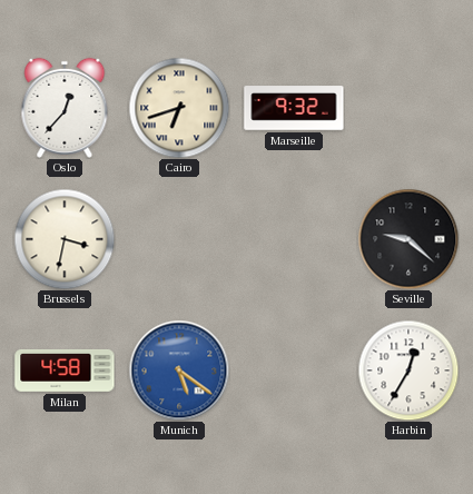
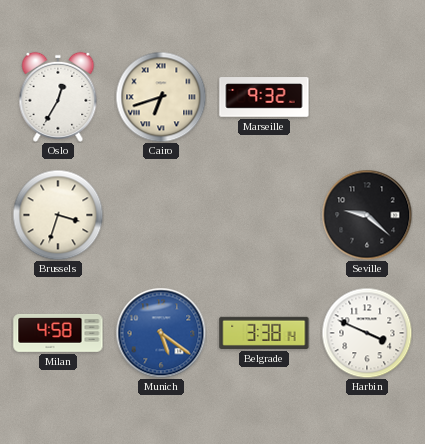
Oslo: 12:37 -> 12:35
Brussels: 3:32 -> 3:33
Belgrade: none -> 3:38
Harbin: 12:35 -> 3:49
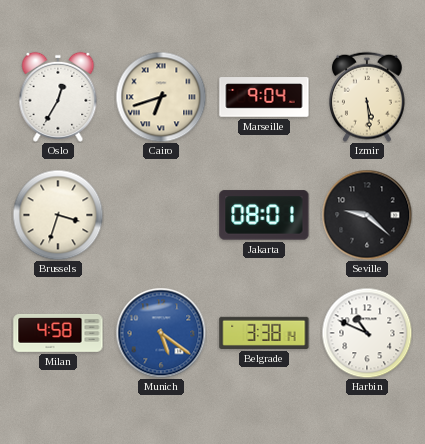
Marseille: 9:32 -> 9:04
Izmir: none -> 5:29
Jakarta: none -> 08:01
Harbin: 3:49 -> 10:49
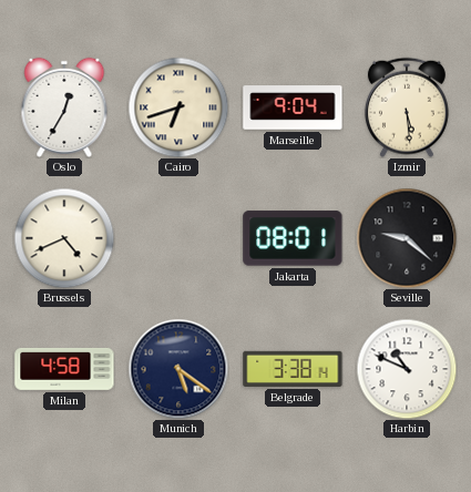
Brussels: 3:33 -> 4:41
Munich dial: blue -> navy
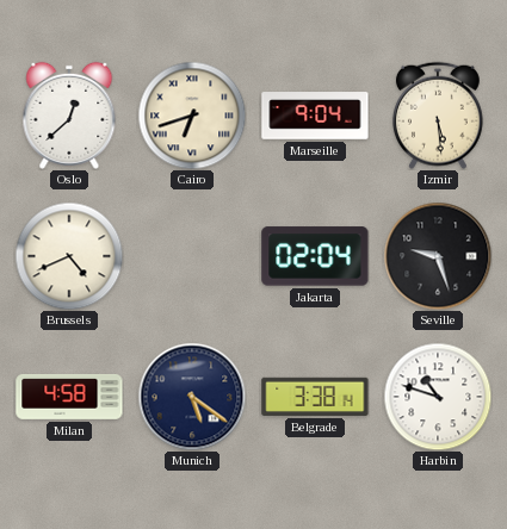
Oslo: 12:35 -> 12:38
Jakarta: 08:01 -> 02:04
Seville: 9:22 -> 9:27
Harbin: 10:49 -> 10:48
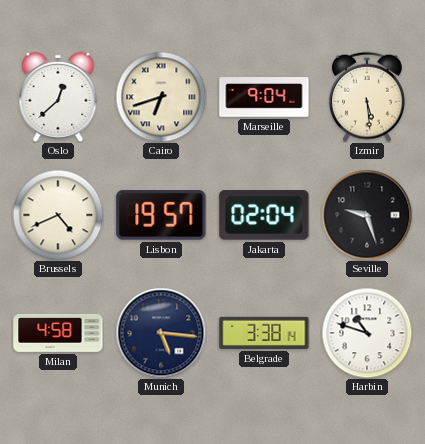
Lisbon: none -> 19:57
Munich: 5:21 -> 5:16
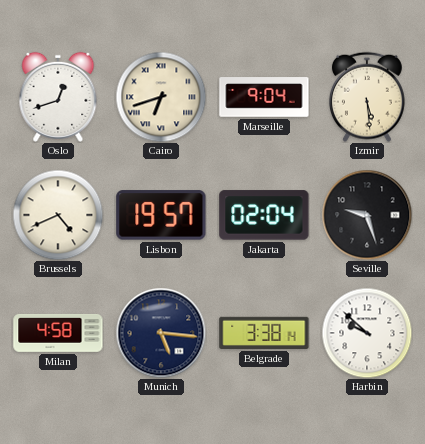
Oslo: 12:38 -> 12:42
Harbin: 10:48 -> 9:52
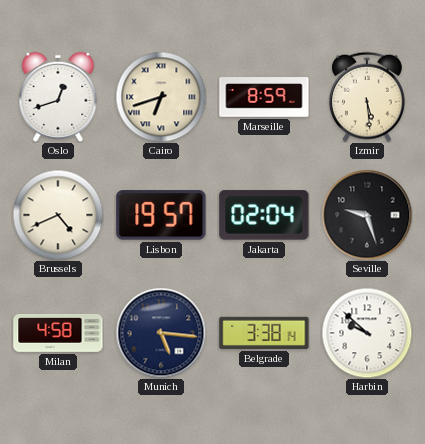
Marseille: 9:04 -> 8:59
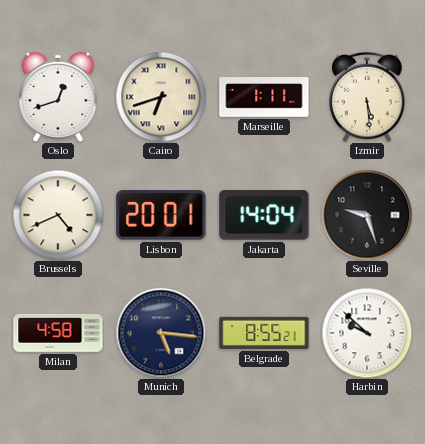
Marseille: 8:59 -> 1:11
Lisbon: 19:57 -> 20:01
Jakarta: 02:04 -> 14:04
Belgrade: 3:38 -> 8:55
